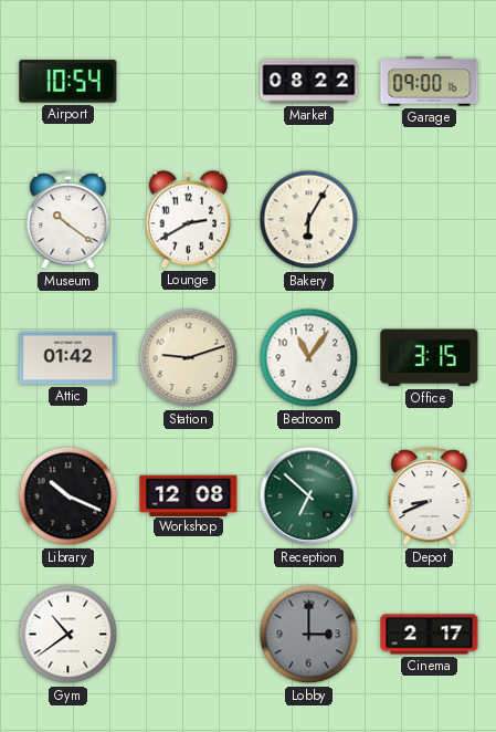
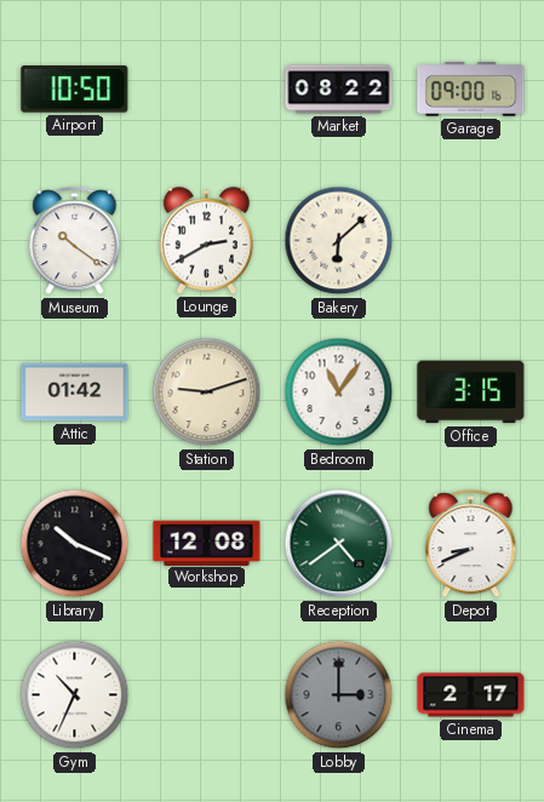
Airport: 10:54 -> 10:50
Bakery: 6:05 -> 6:08
Reception: 6:52 -> 4:39
Gym: 10:39 -> 10:34
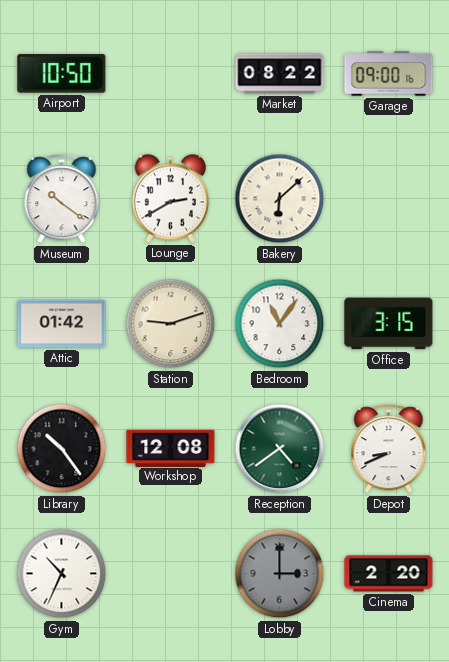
Library: 10:19 -> 10:24
Cinema: 2:17 -> 2:20
